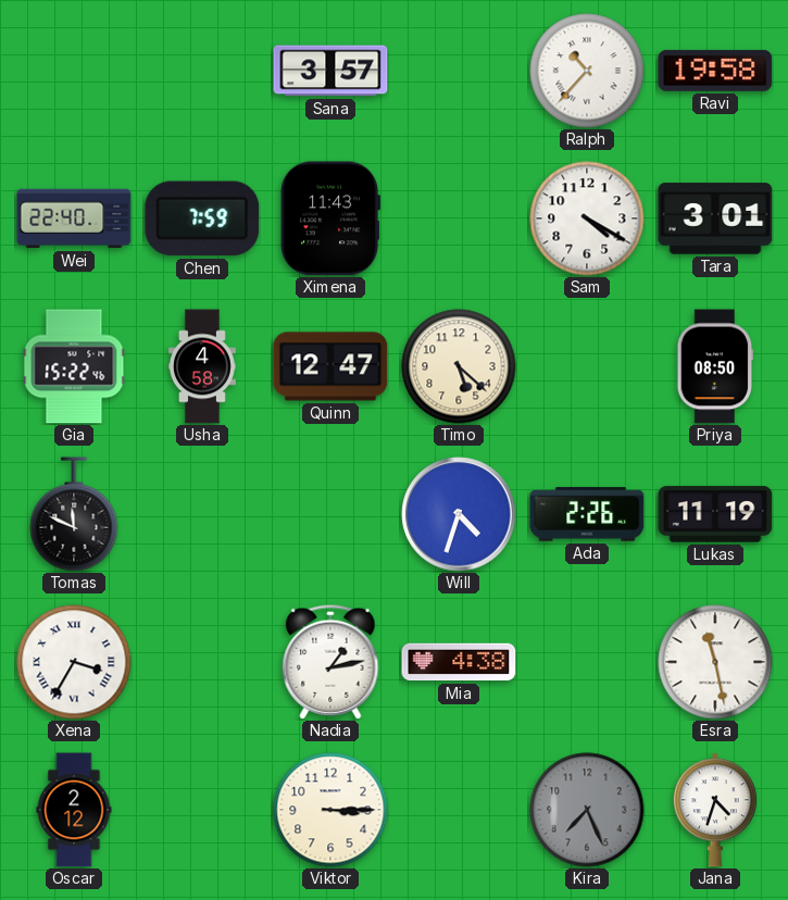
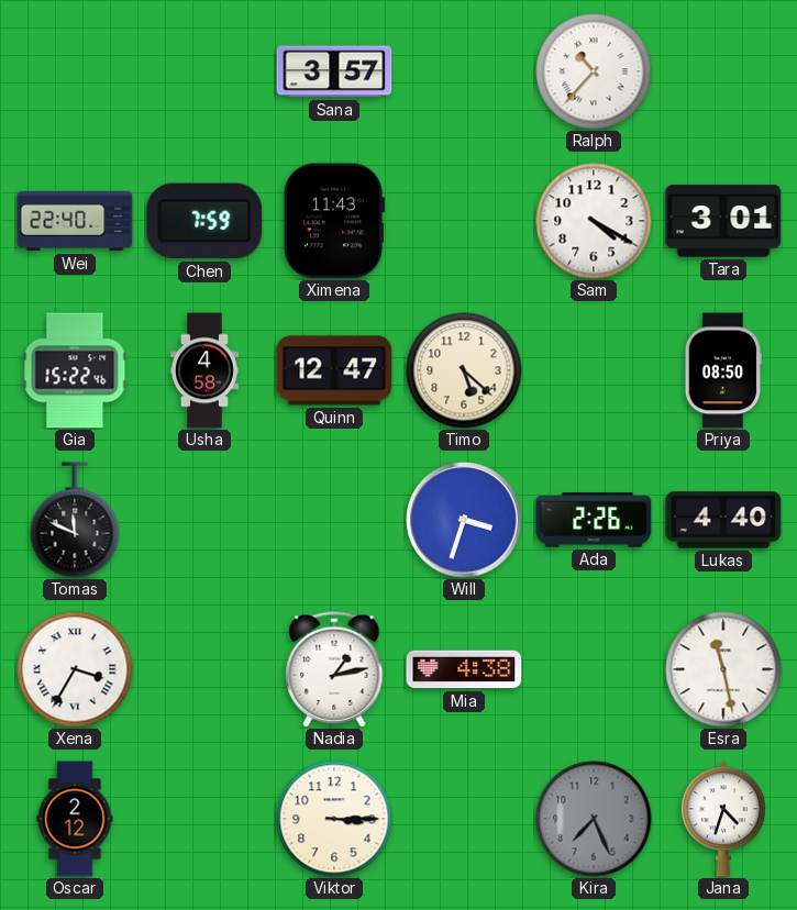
Ravi: 19:58 -> none
Will: 4:33 -> 3:33
Lukas: 11:19 -> 4:40
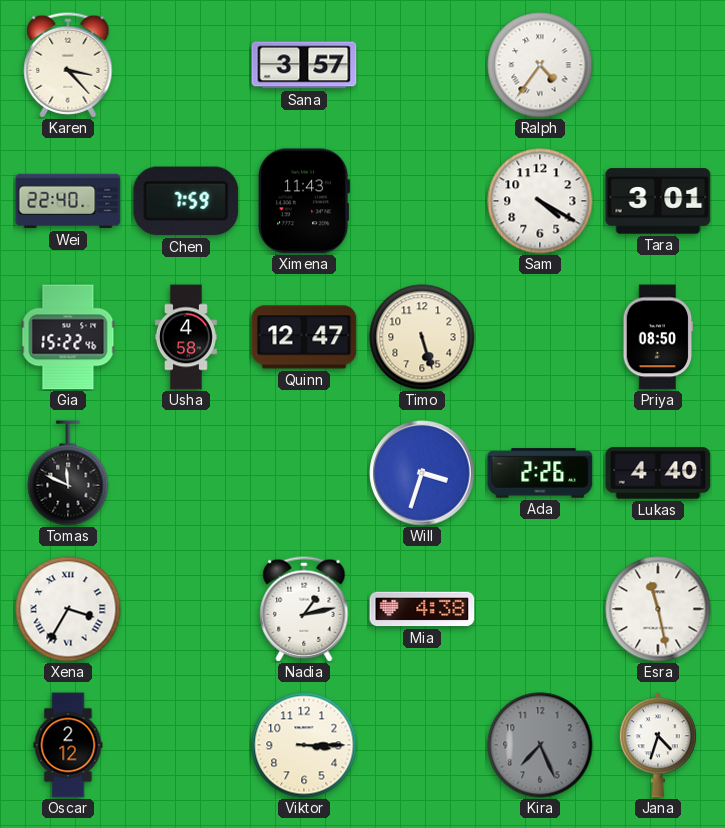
Karen: none -> 3:23
Ralph: 10:37 -> 4:36
Timo: 5:22 -> 5:27
